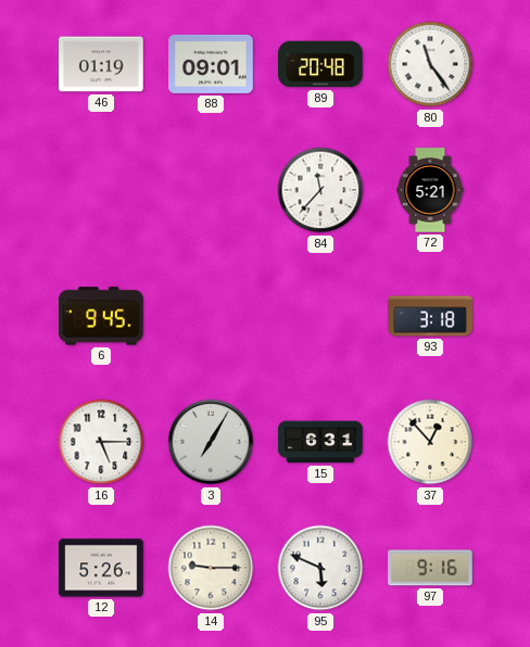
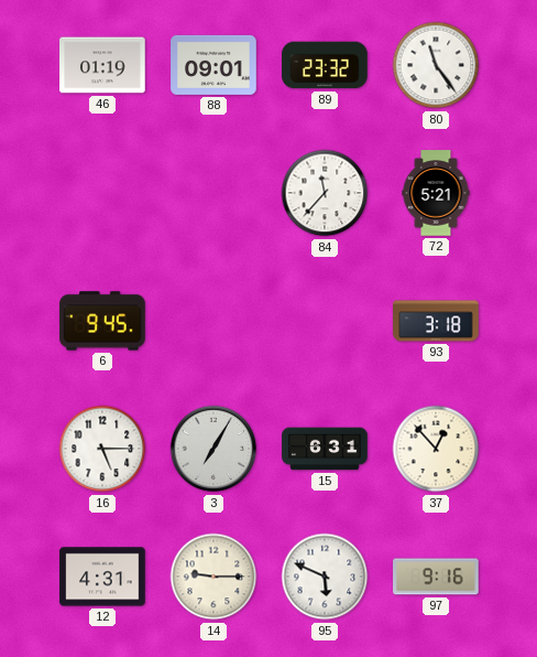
89: 20:48 -> 23:32
12: 5:26 -> 4:31
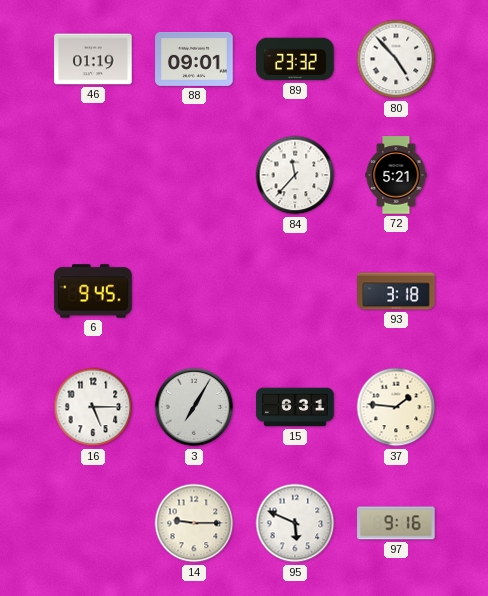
80: 11:24 -> 4:53
37: 12:53 -> 1:46
12: 4:31 -> none
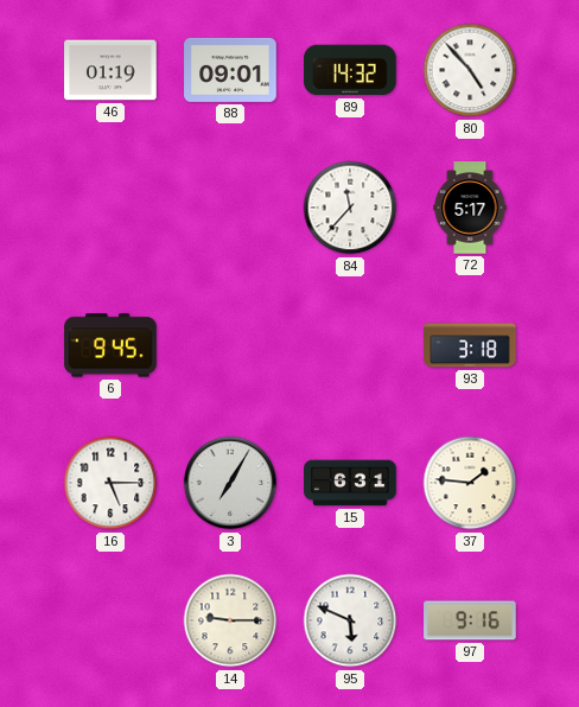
89: 23:32 -> 14:32
72: 5:21 -> 5:17
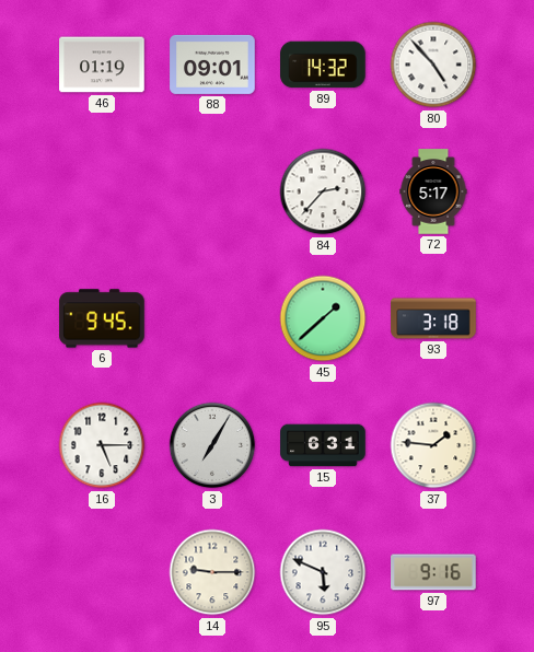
84: 11:37 -> 2:37
45: none -> 1:38
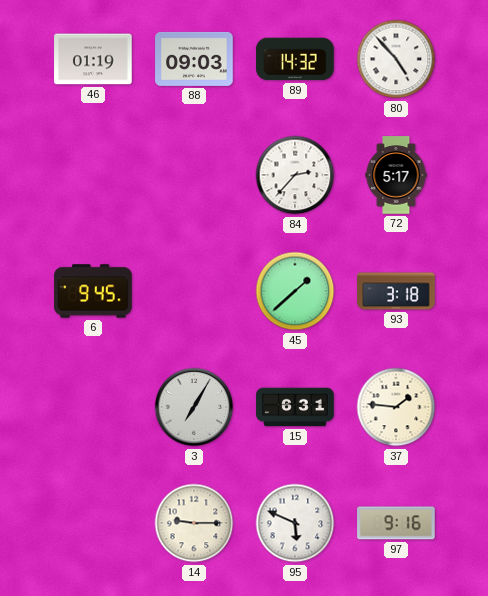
88: 09:01 -> 09:03
16: 5:15 -> none
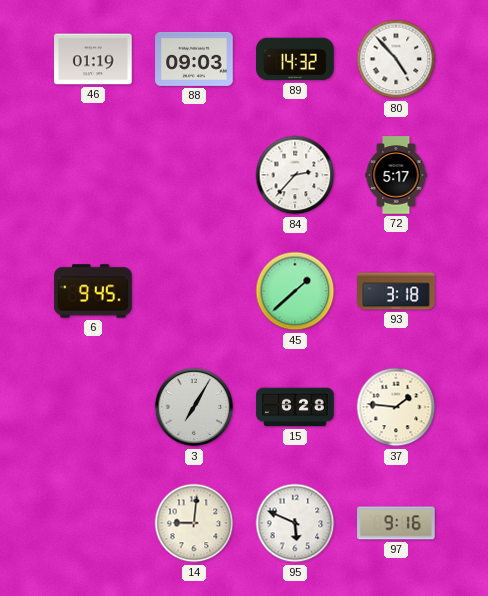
15: 6:31 -> 6:28
14: 9:15 -> 9:01
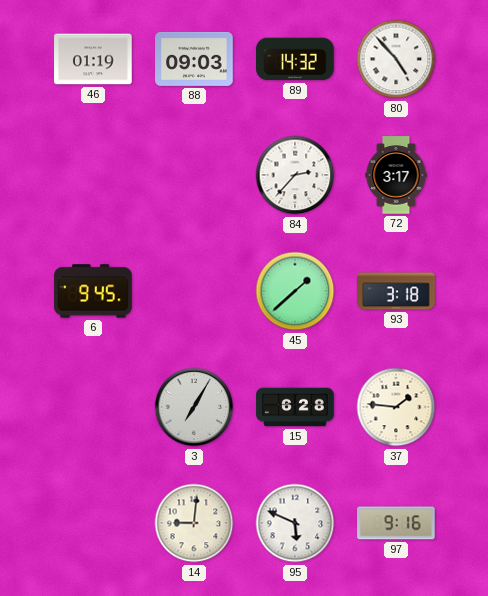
72: 5:17 -> 3:17
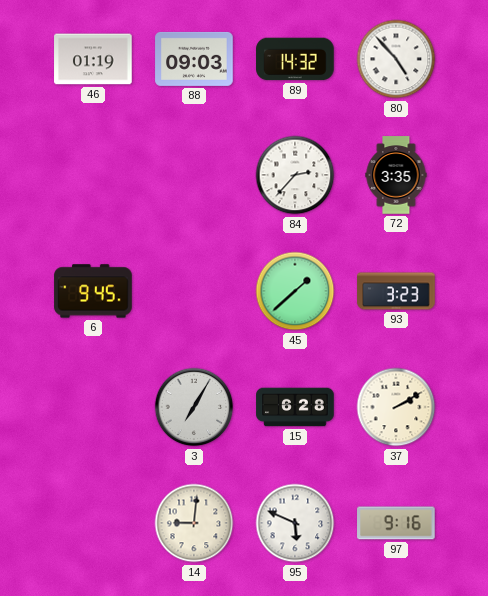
72: 3:17 -> 3:35
93: 3:18 -> 3:23
37: 1:46 -> 2:10
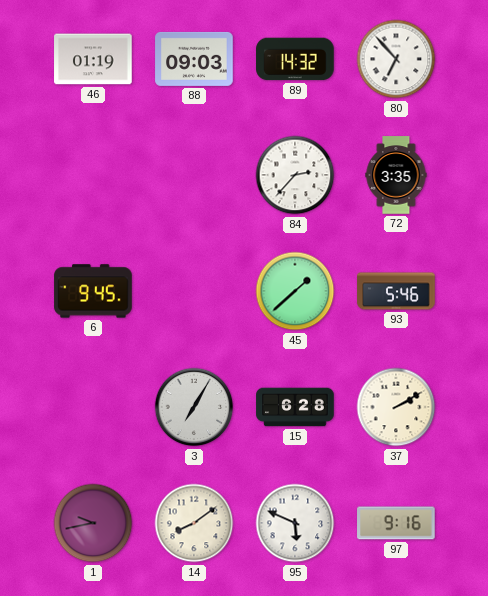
80: 4:53 -> 6:53
93: 3:23 -> 5:46
1: none -> 9:43
14: 9:01 -> 8:09
